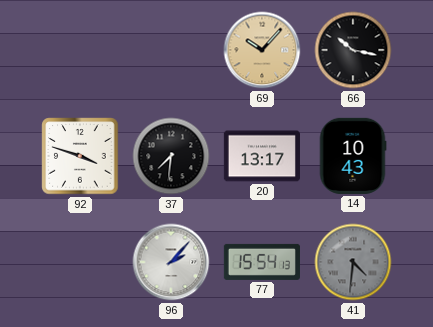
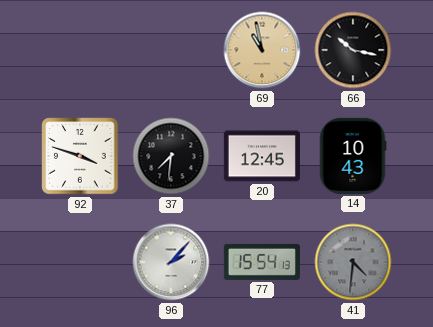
69: 10:07 -> 10:58
20: 13:17 -> 12:45
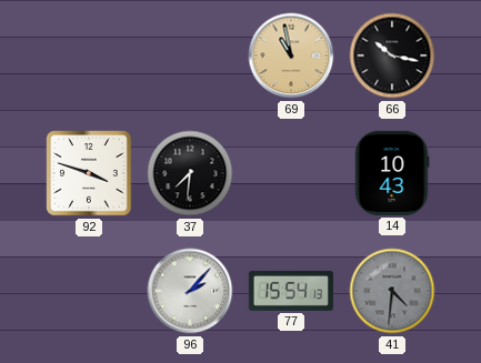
20: 12:45 -> none
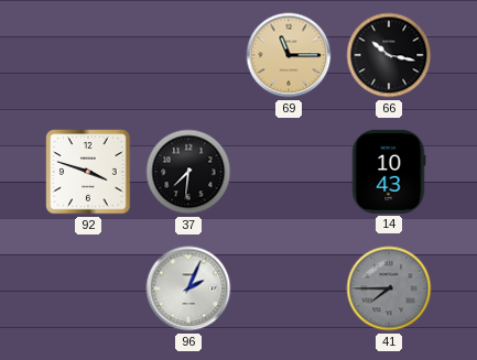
69: 10:58 -> 11:15
96: 2:07 -> 2:04
77: 15:54 -> none
41: 4:31 -> 7:45
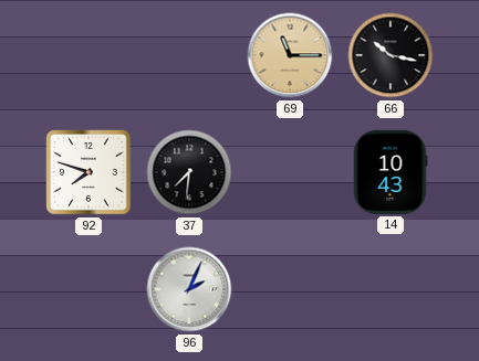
92: 3:48 -> 7:48
41: 7:45 -> none
